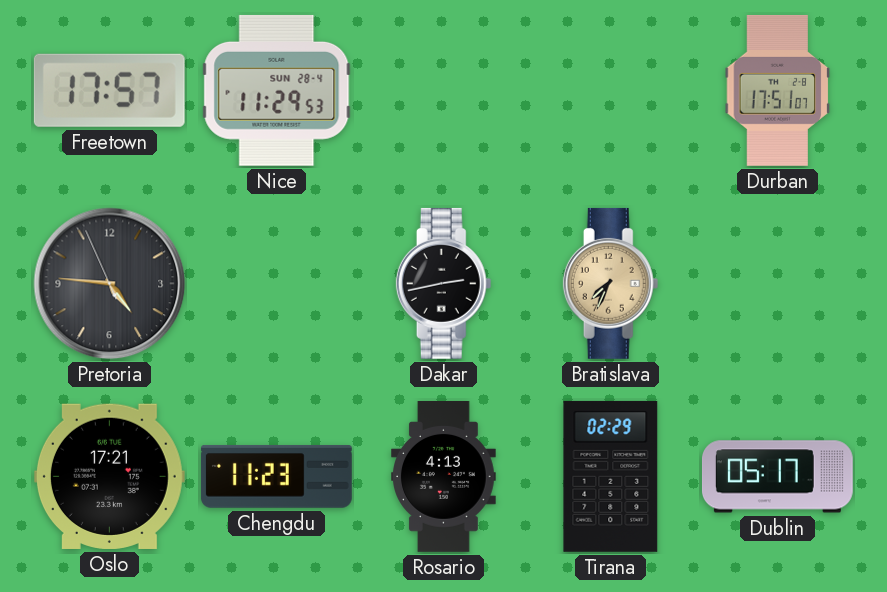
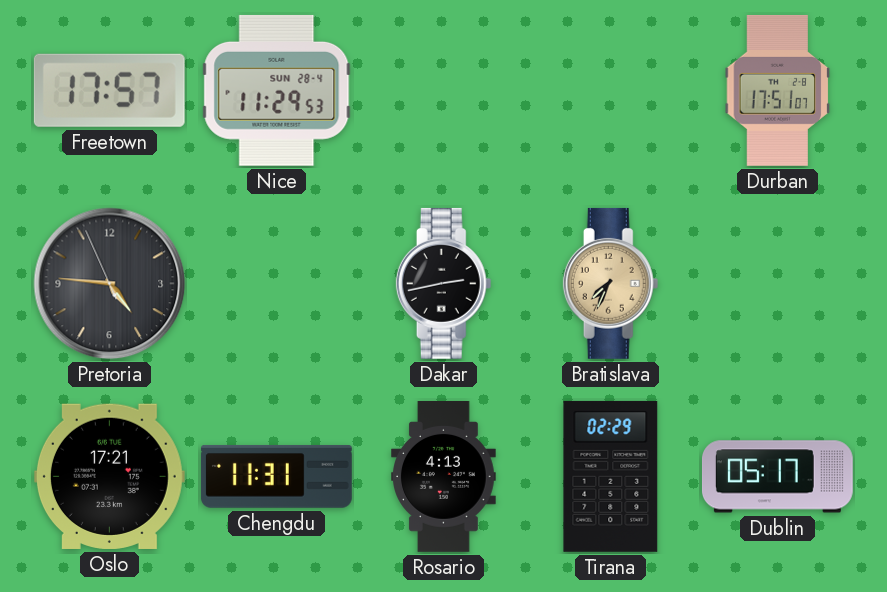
Chengdu: 11:23 -> 11:31
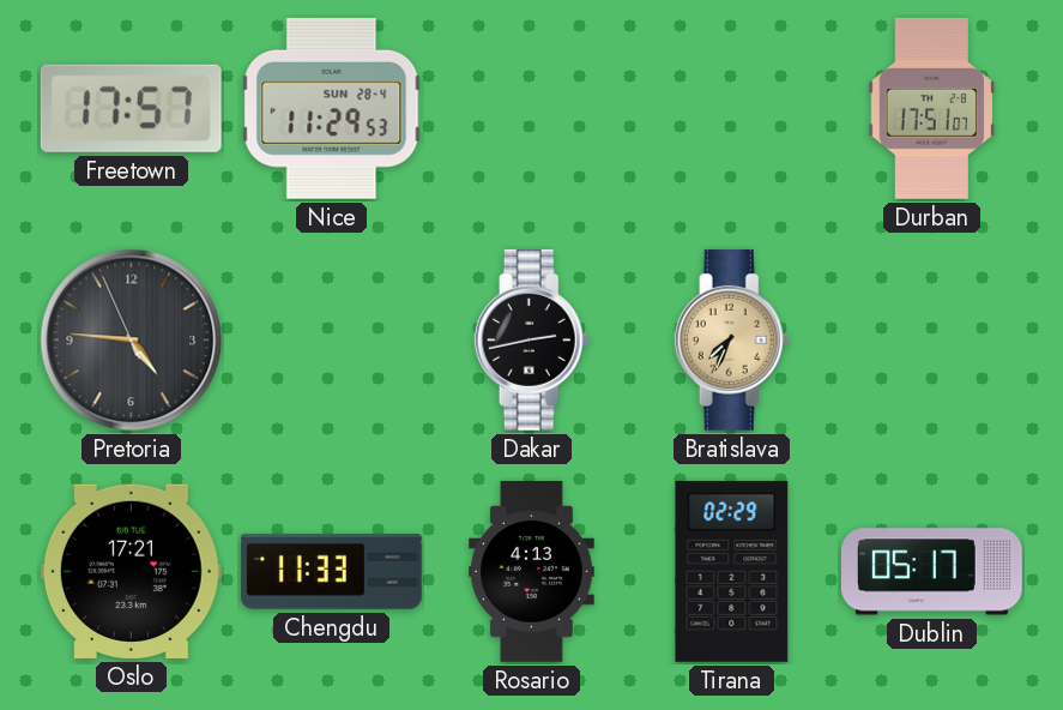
Chengdu: 11:31 -> 11:33
